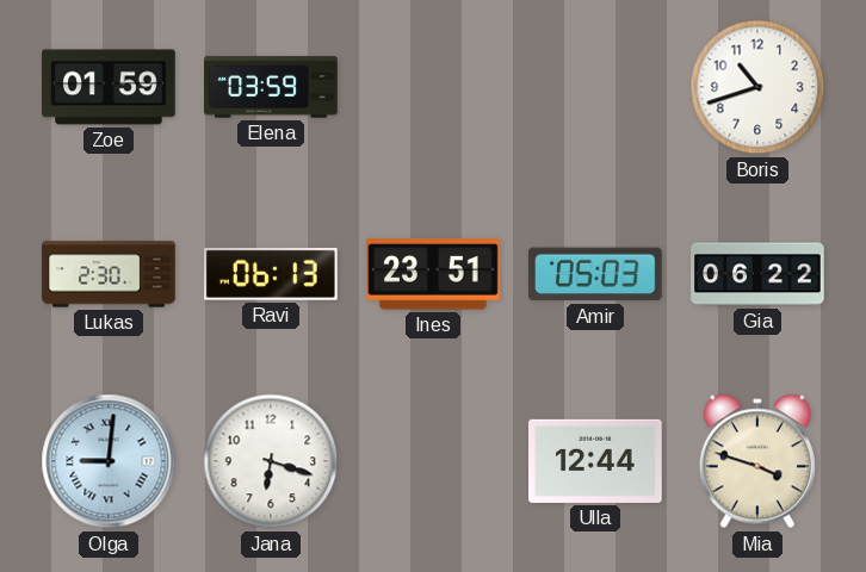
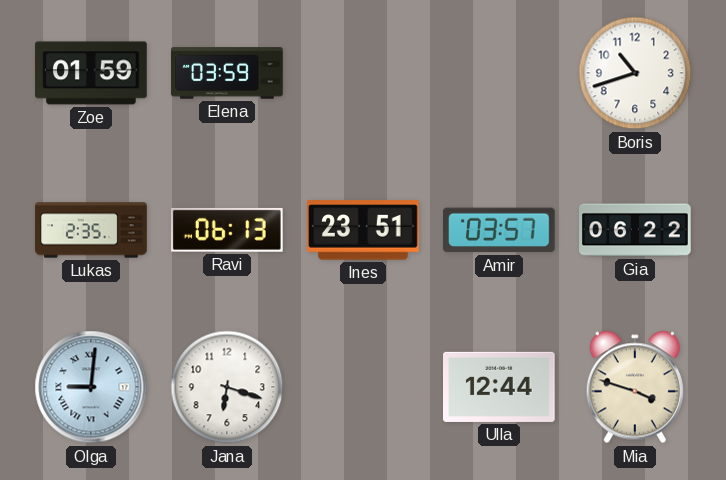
Lukas: 2:30 -> 2:35
Amir: 05:03 -> 03:57
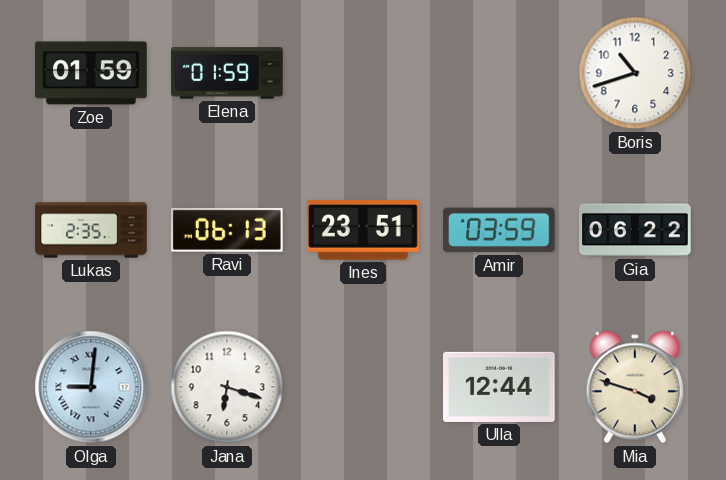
Elena: 03:59 -> 01:59
Amir: 03:57 -> 03:59
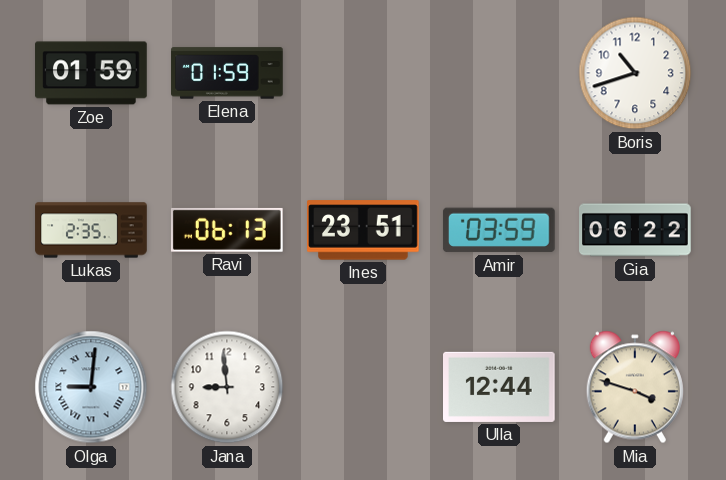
Jana: 6:18 -> 8:59
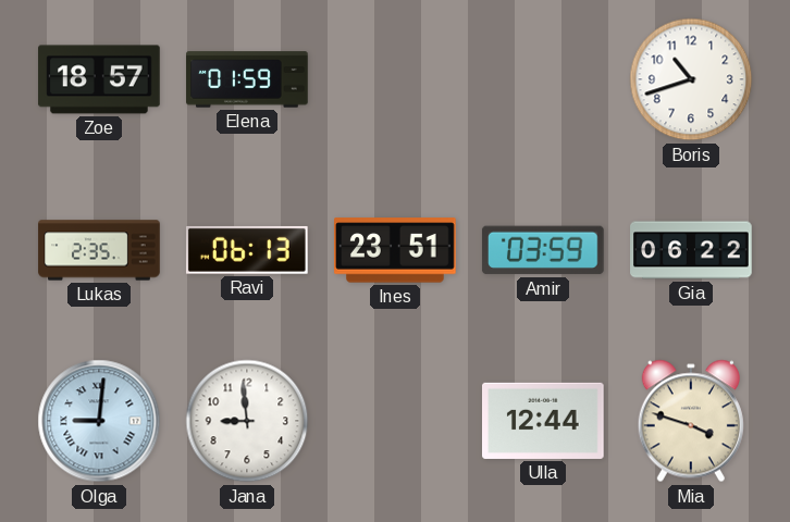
Zoe: 01:59 -> 18:57
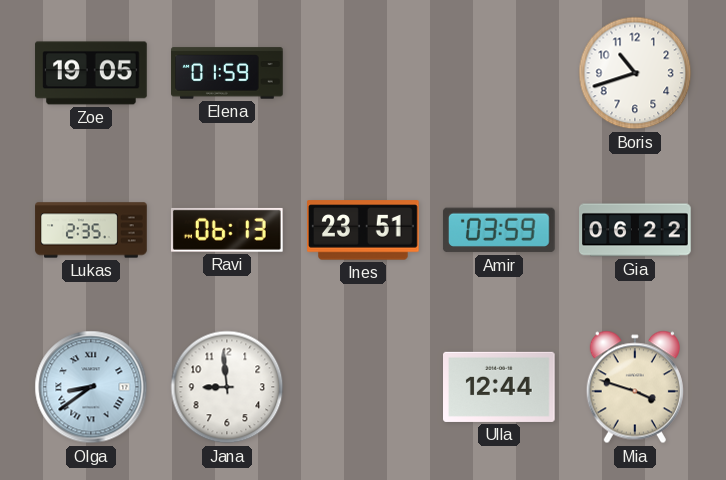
Zoe: 18:57 -> 19:05
Olga: 9:01 -> 8:39
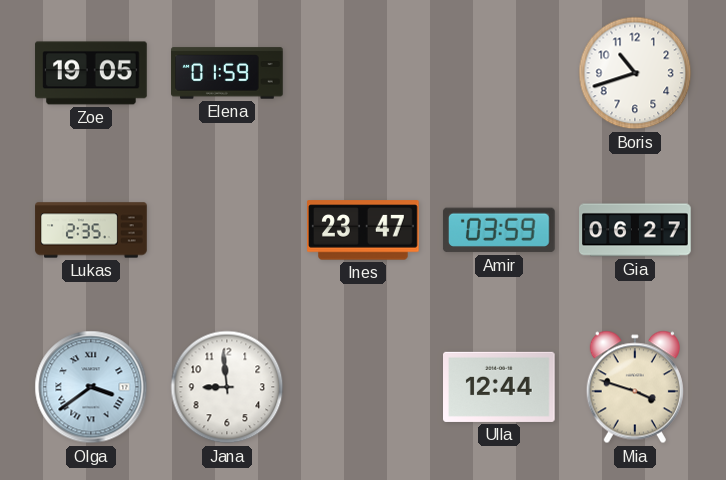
Ravi: 06:13 -> none
Ines: 23:51 -> 23:47
Gia: 06:22 -> 06:27
Olga: 8:39 -> 3:39
